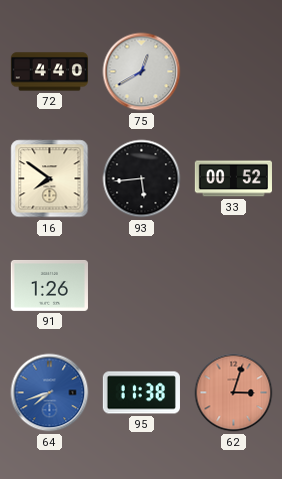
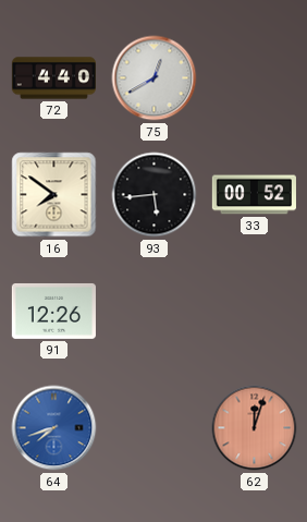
91: 1:26 -> 12:26
95: 11:38 -> none
62: 3:03 -> 12:03
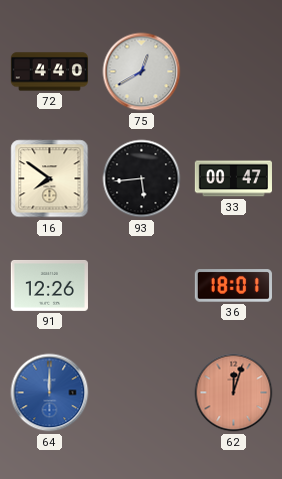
33: 00:52 -> 00:47
36: none -> 18:01
64: 7:42 -> 12:00
